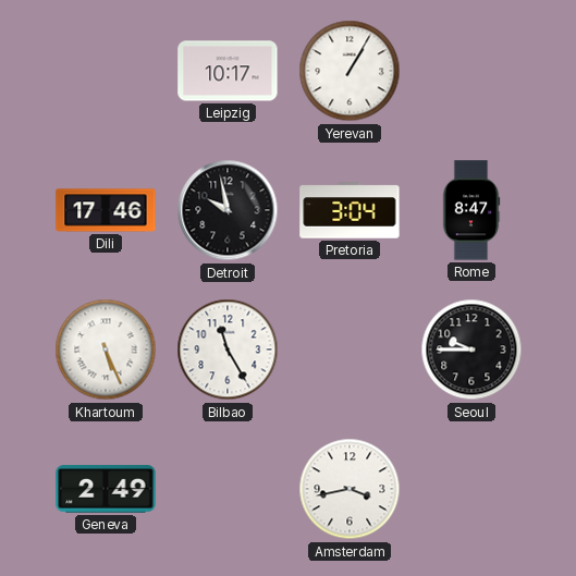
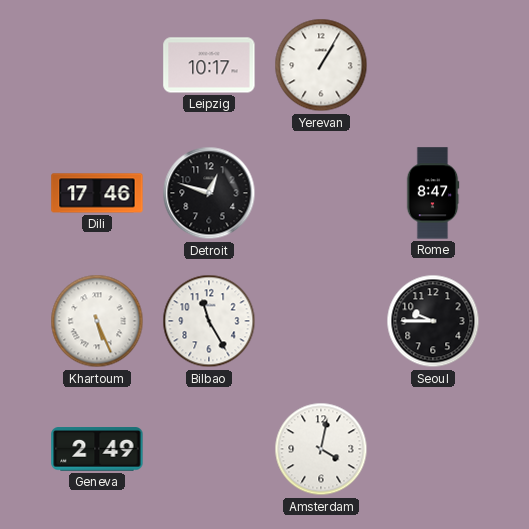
Detroit: 9:58 -> 12:48
Pretoria: 3:04 -> none
Amsterdam: 3:43 -> 4:02
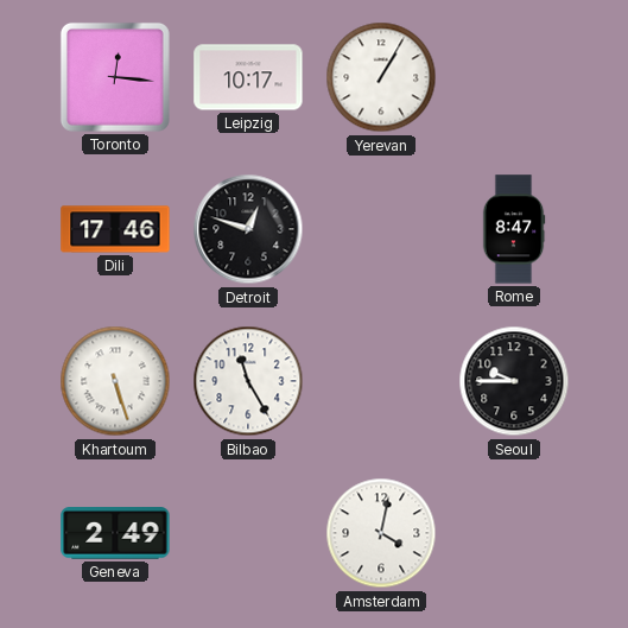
Toronto: none -> 12:16
Khartoum: 5:26 -> 5:27
